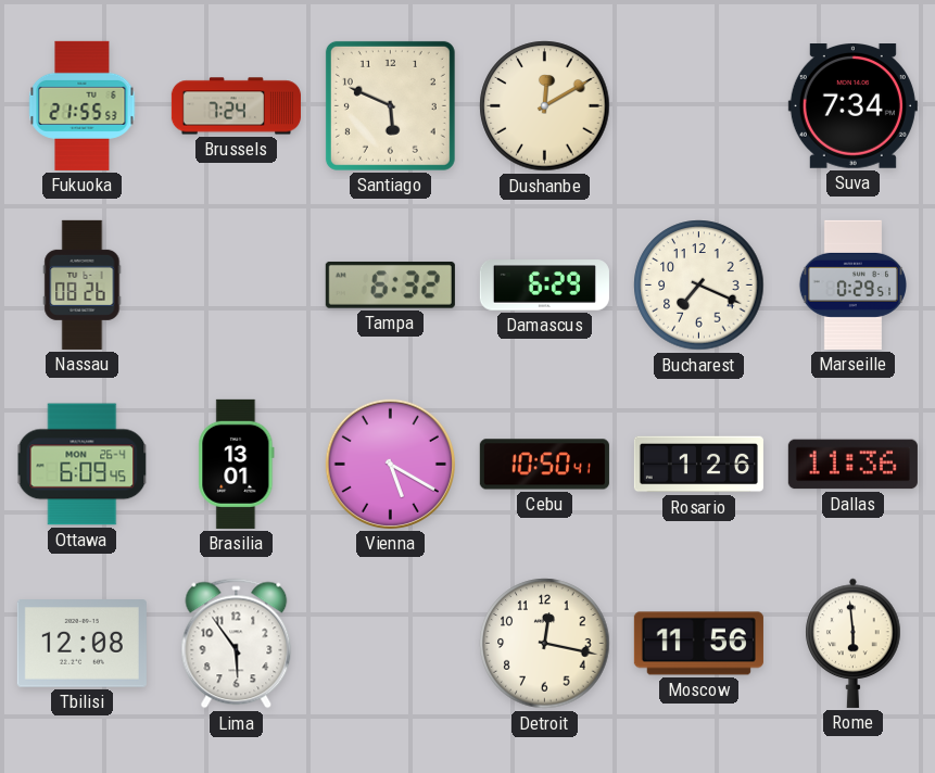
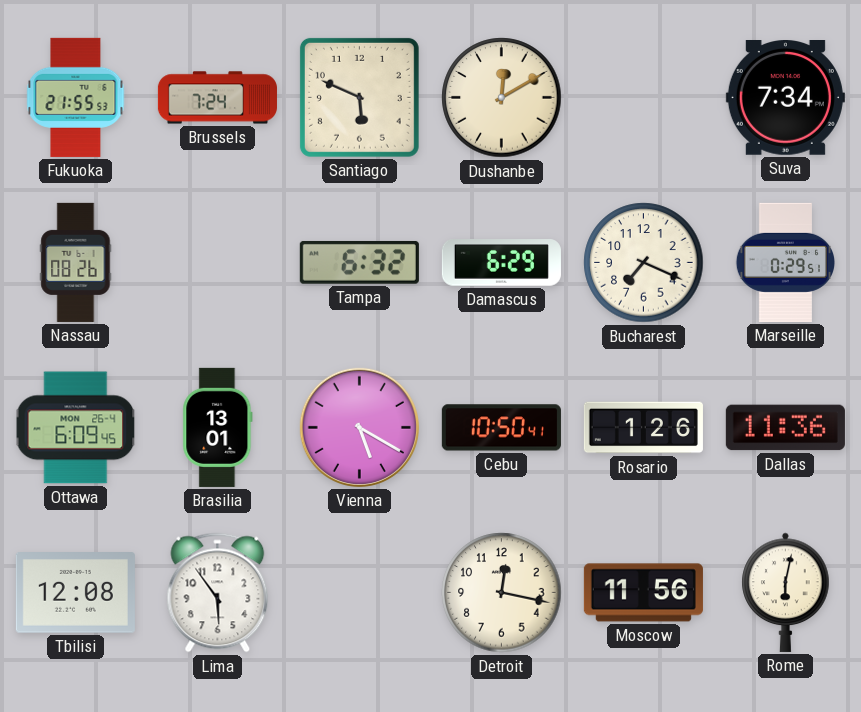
Rome: 5:59 -> 6:02
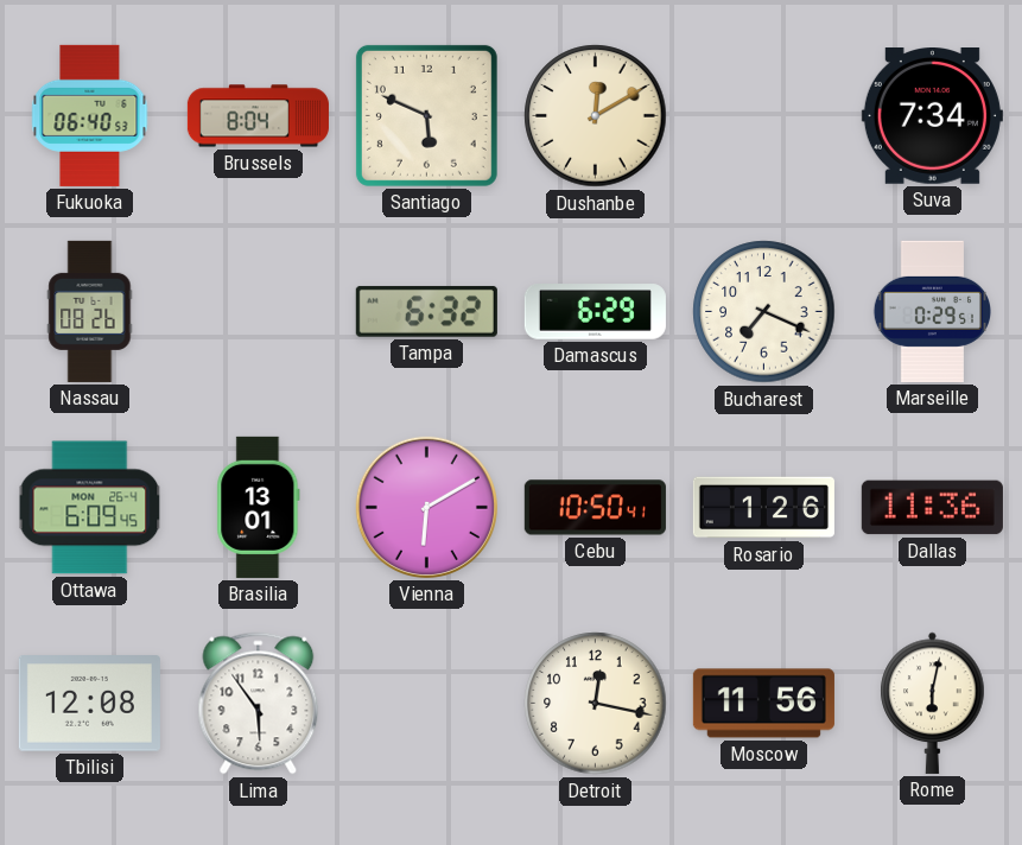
Fukuoka: 21:55 -> 06:40
Brussels: 7:24 -> 8:04
Vienna: 5:20 -> 6:10
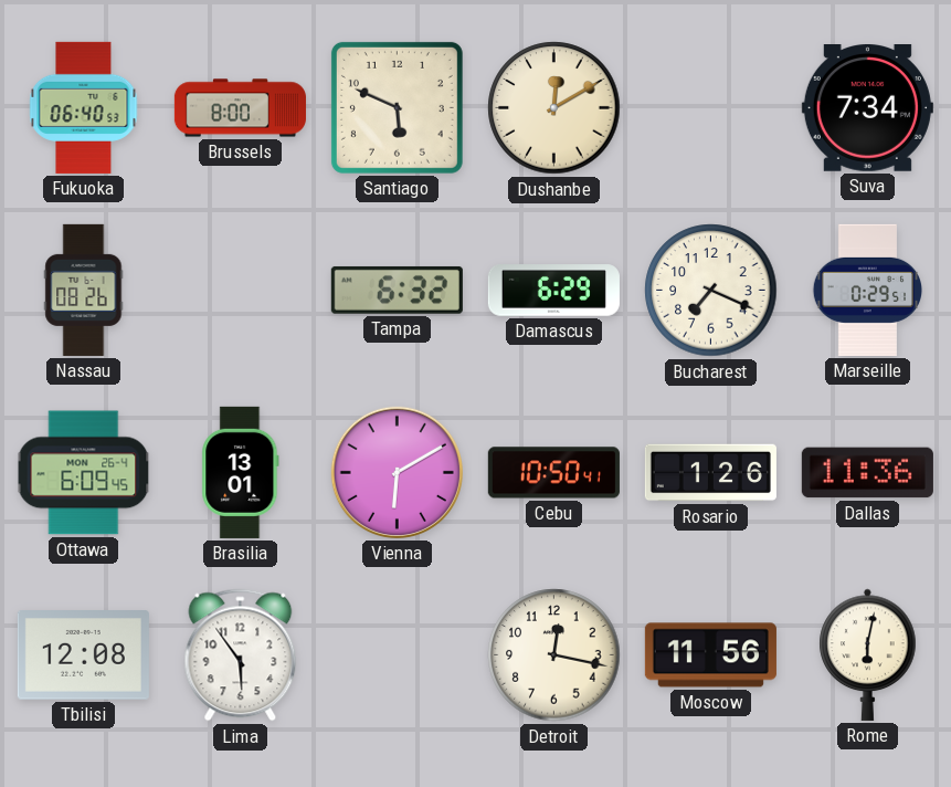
Brussels: 8:04 -> 8:00
